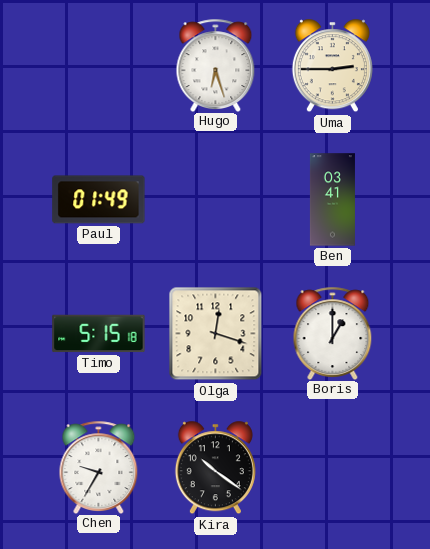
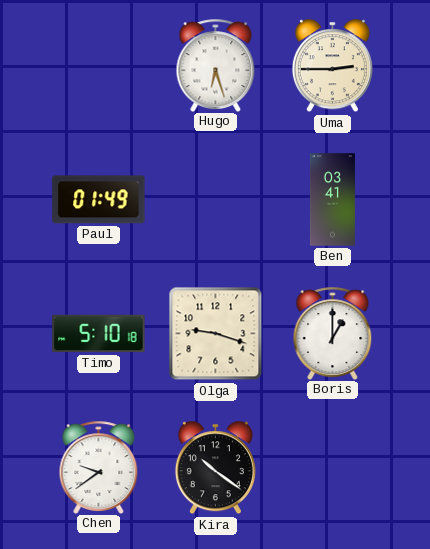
Timo: 5:15 -> 5:10
Olga: 12:18 -> 9:18
Chen: 9:35 -> 9:39
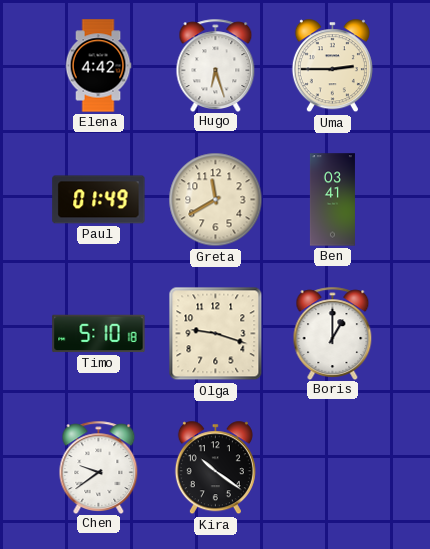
Elena: none -> 4:42
Greta: none -> 11:40
